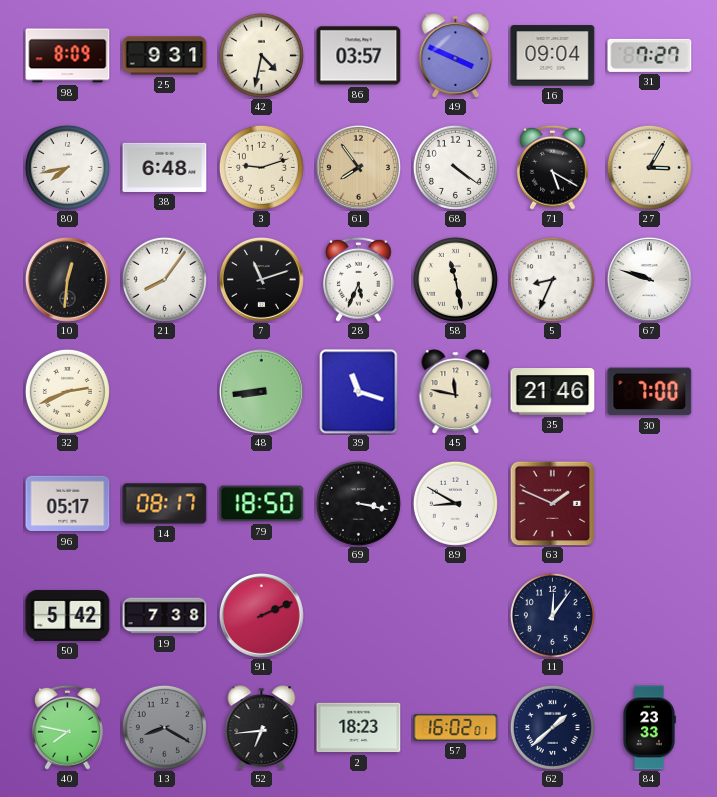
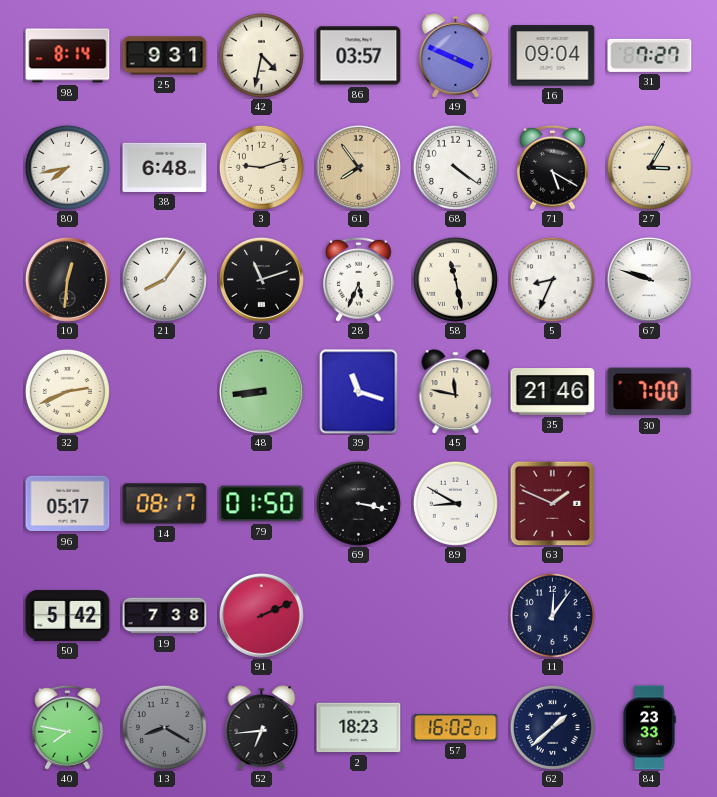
98: 8:09 -> 8:14
79: 18:50 -> 01:50
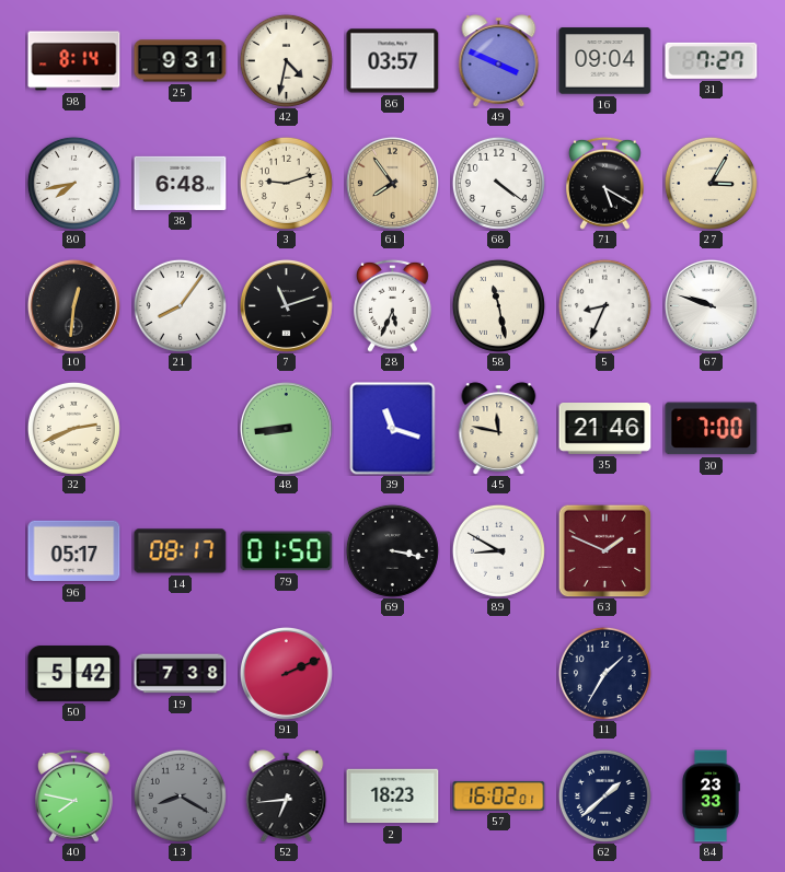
11: 12:06 -> 1:35
